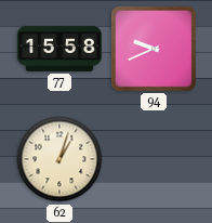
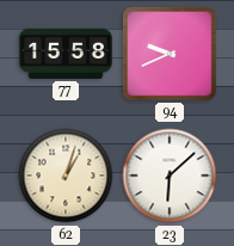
23: none -> 6:08
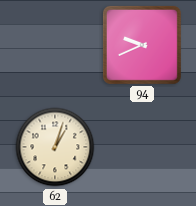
77: 15:58 -> none
23: 6:08 -> none
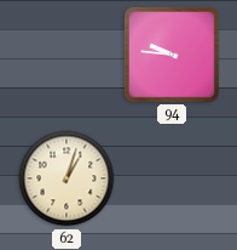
94: 9:41 -> 9:46
